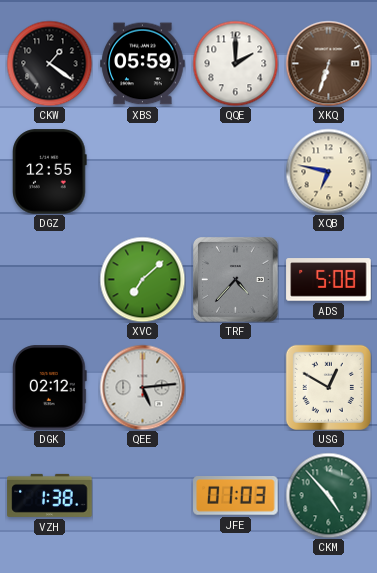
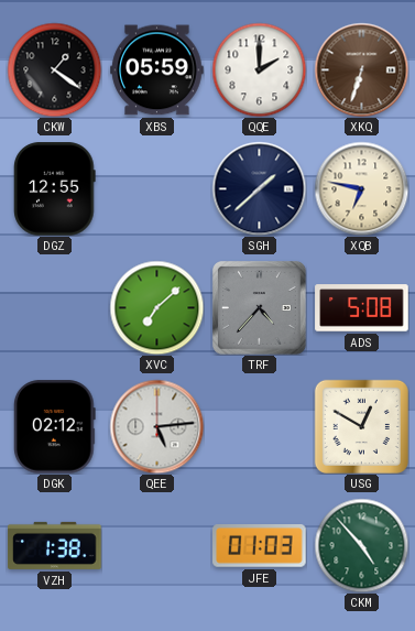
SGH: none -> 1:38
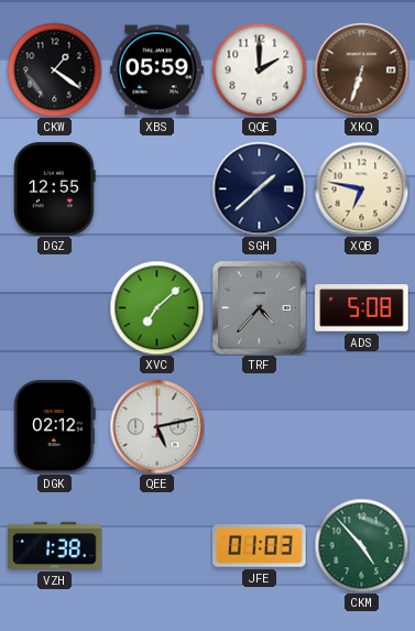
QEE: 5:14 -> 5:13
USG: 12:50 -> none
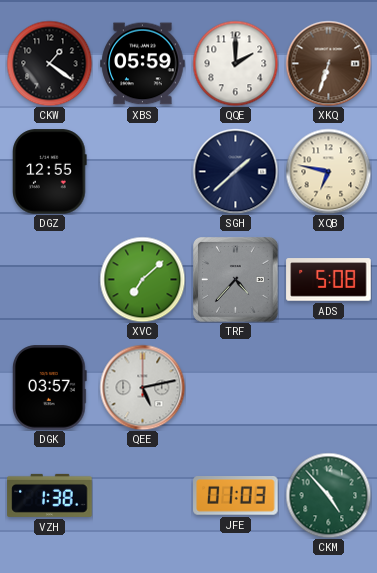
DGK: 02:12 -> 03:57
